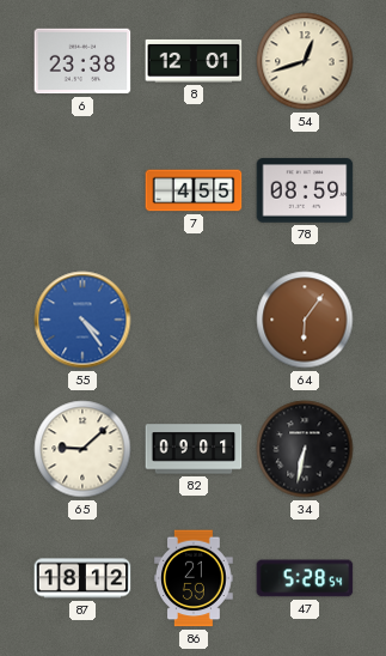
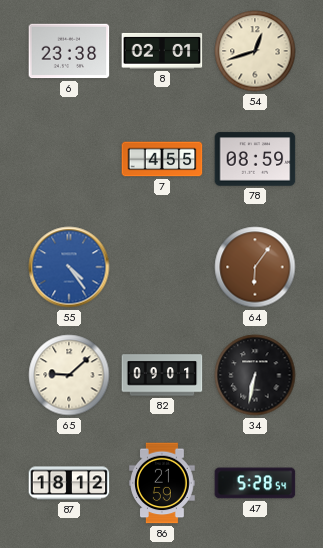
8: 12:01 -> 02:01
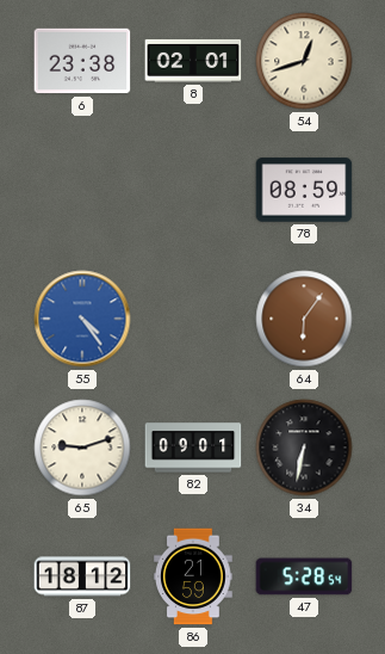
7: 4:55 -> none
65: 9:08 -> 9:12
